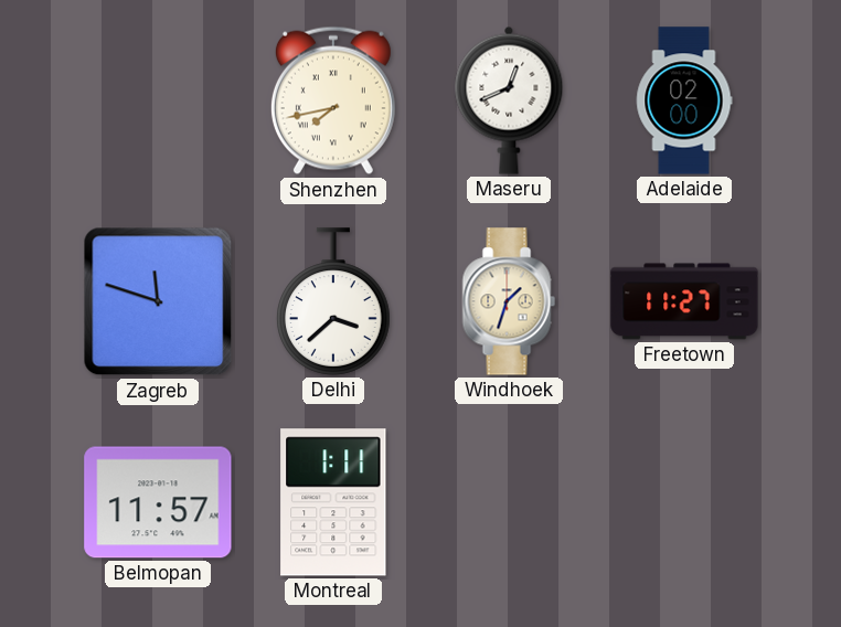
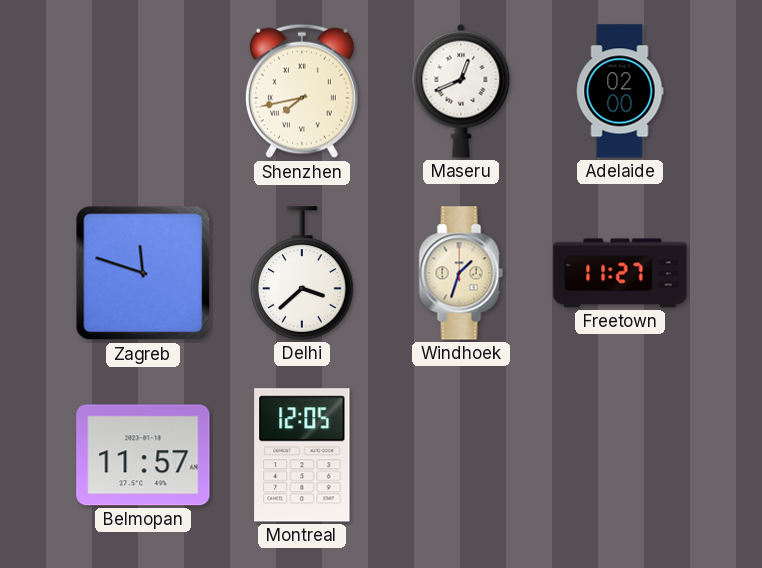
Montreal: 1:11 -> 12:05
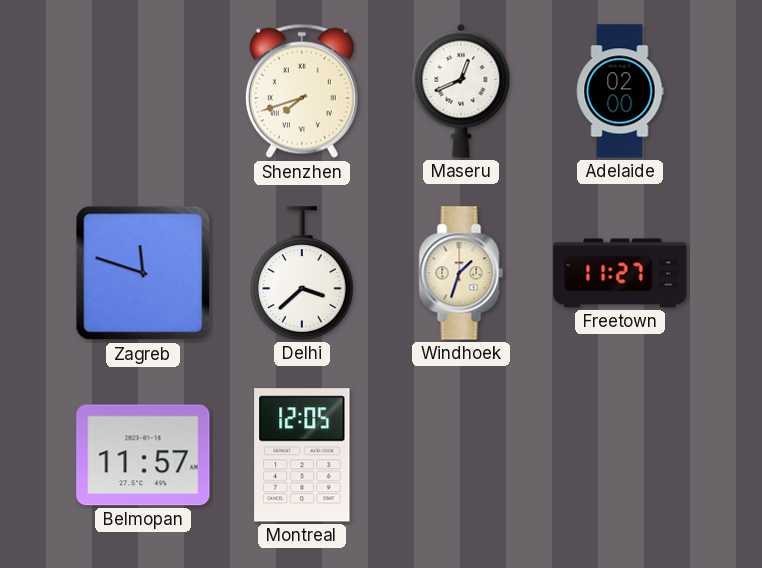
Shenzhen: 7:43 -> 7:42
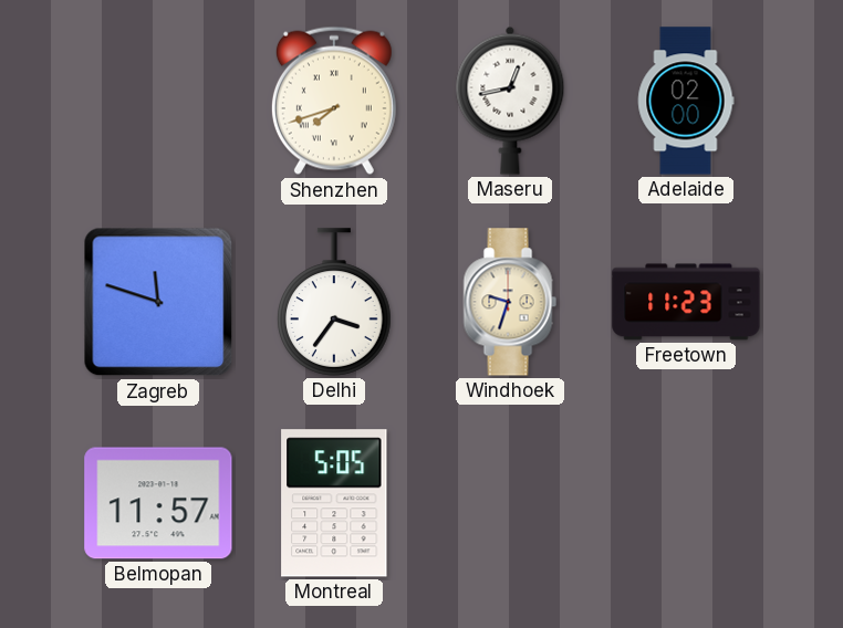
Maseru: 12:41 -> 12:43
Delhi: 3:38 -> 3:36
Windhoek: 1:33 -> 9:33
Freetown: 11:27 -> 11:23
Montreal: 12:05 -> 5:05
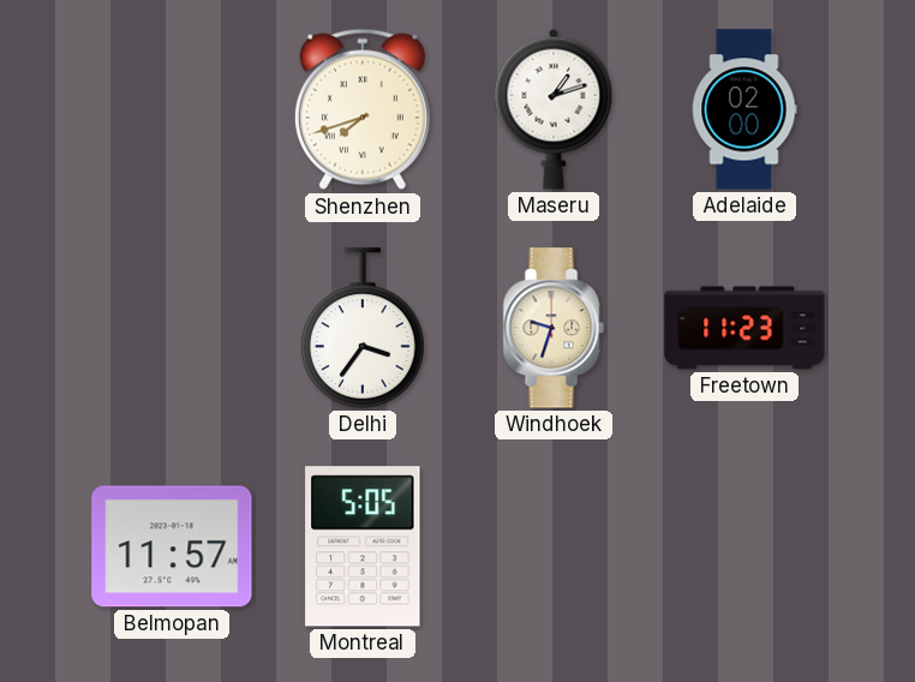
Maseru: 12:43 -> 1:12
Zagreb: 11:48 -> none
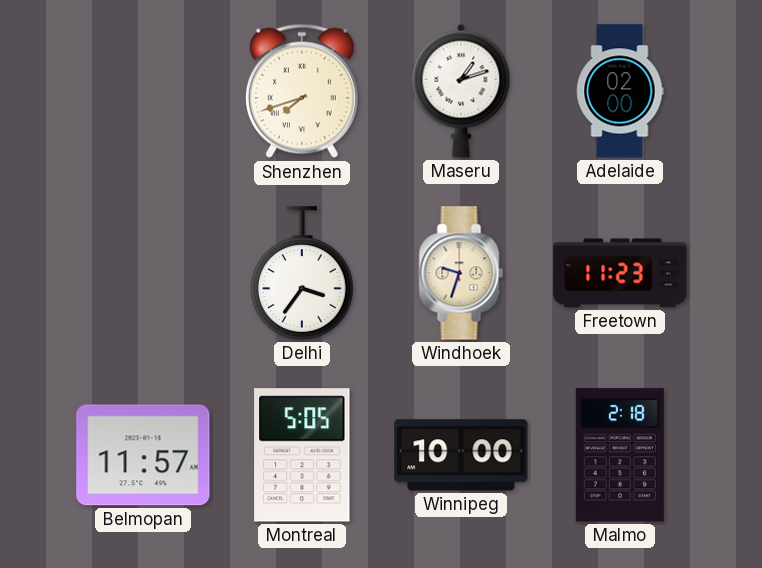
Winnipeg: none -> 10:00
Malmo: none -> 2:18
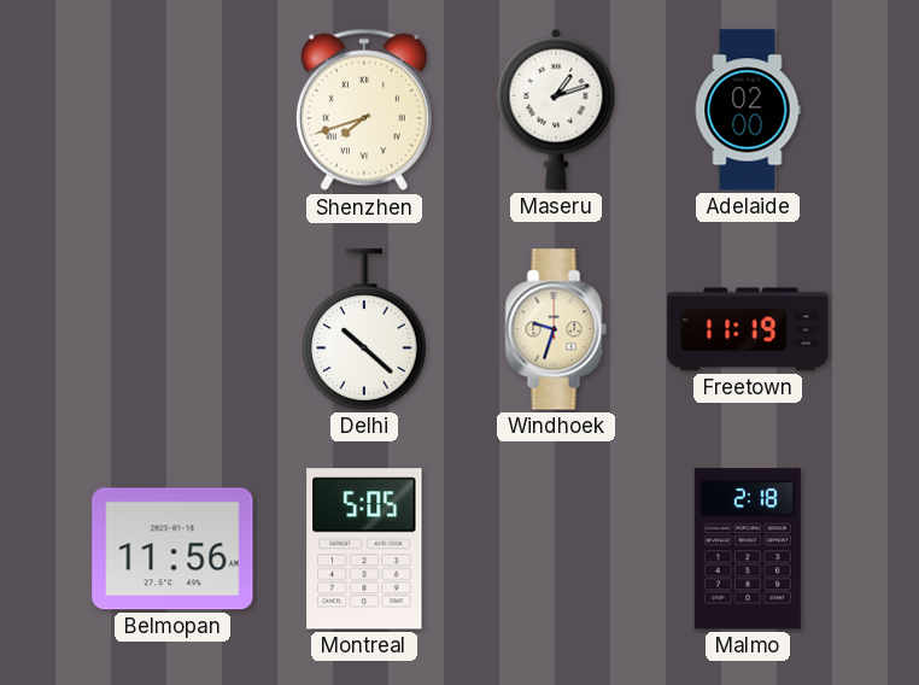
Delhi: 3:36 -> 10:22
Freetown: 11:23 -> 11:19
Belmopan: 11:57 -> 11:56
Winnipeg: 10:00 -> none
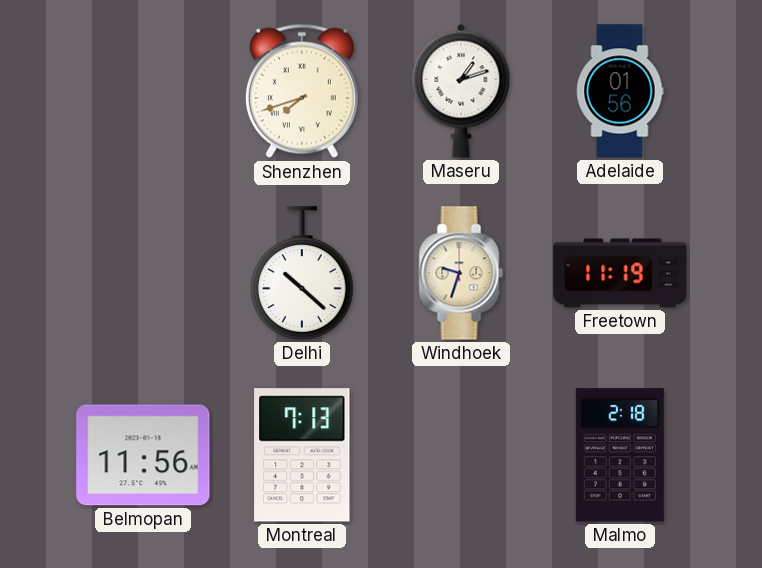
Adelaide: 02:00 -> 01:56
Montreal: 5:05 -> 7:13
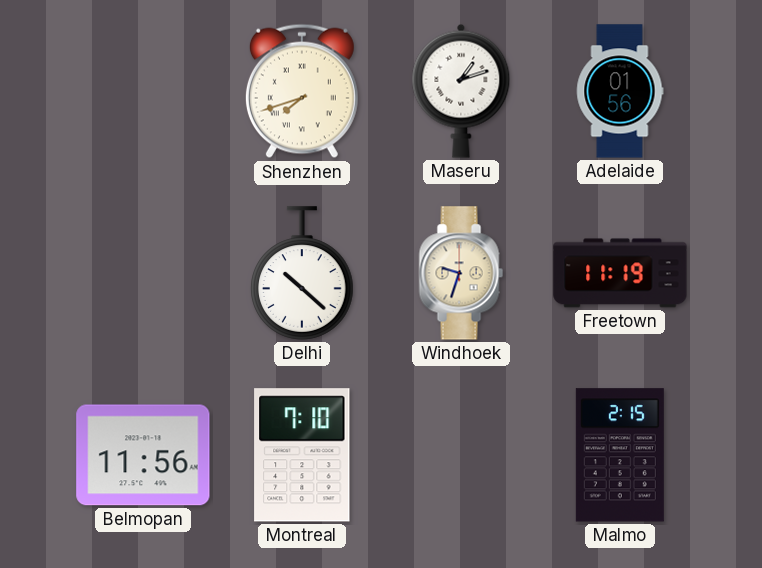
Montreal: 7:13 -> 7:10
Malmo: 2:18 -> 2:15
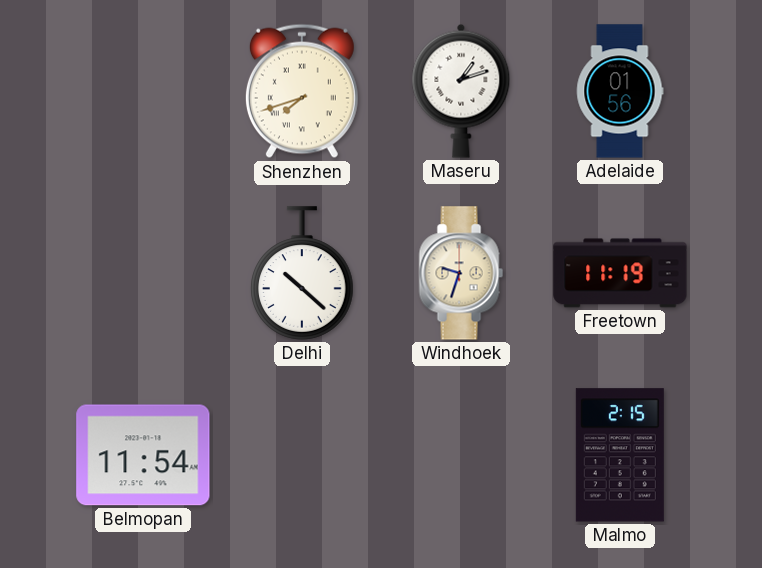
Belmopan: 11:56 -> 11:54
Montreal: 7:10 -> none
